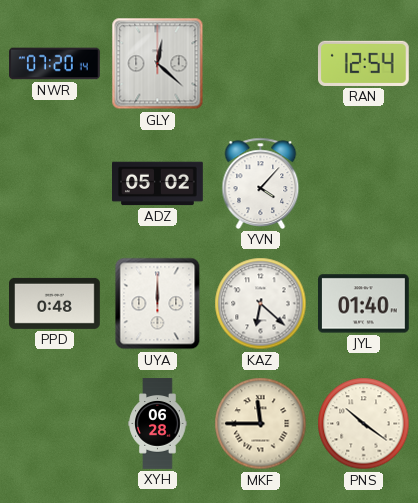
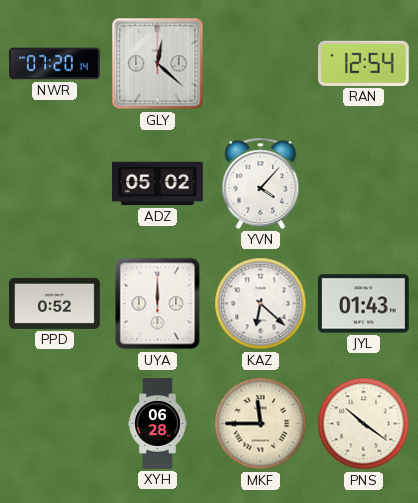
PPD: 0:48 -> 0:52
JYL: 01:40 -> 01:43
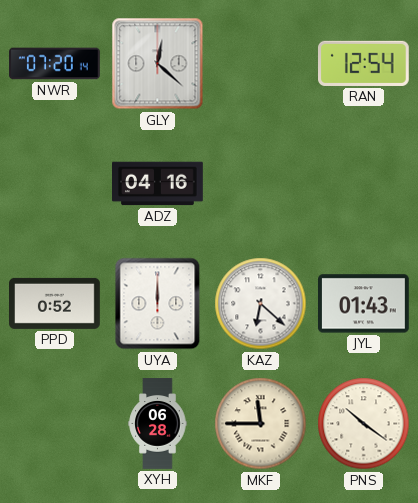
ADZ: 05:02 -> 04:16
YVN: 4:07 -> none
